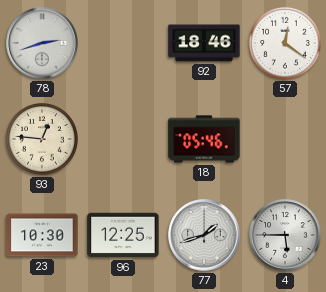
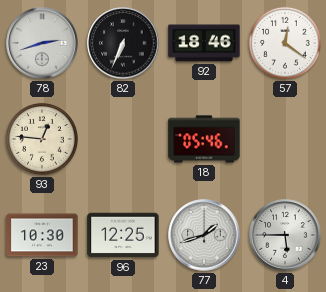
82: none -> 6:34
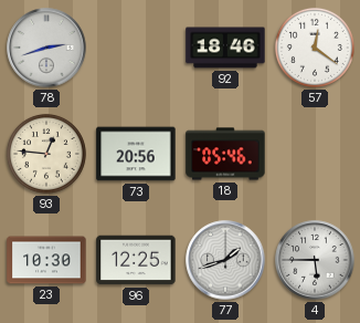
82: 6:34 -> none
73: none -> 20:56
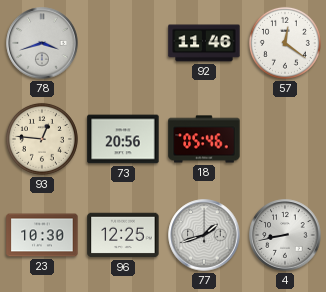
78: 2:42 -> 3:42
92: 18:46 -> 11:46
4: 5:45 -> 8:43
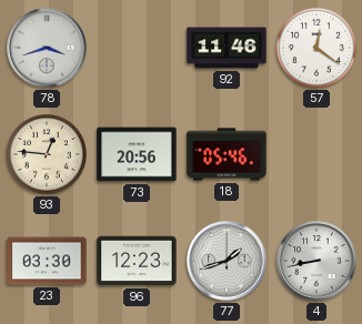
23: 10:30 -> 03:30
96: 12:25 -> 12:23
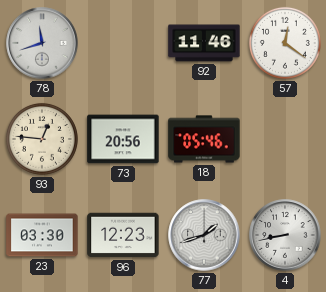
78: 3:42 -> 11:42
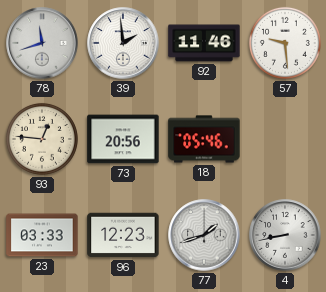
39: none -> 1:59
57: 12:21 -> 9:29
23: 03:30 -> 03:33
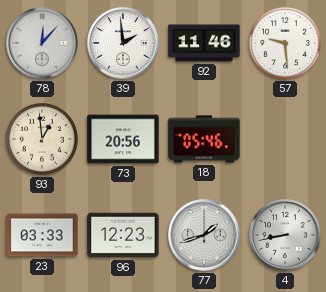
78: 11:42 -> 12:07
93: 12:46 -> 12:59
